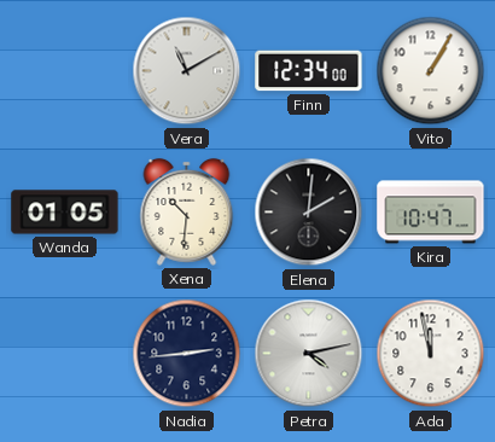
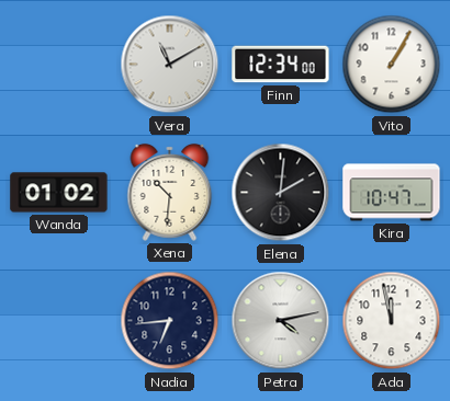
Wanda: 01:05 -> 01:02
Nadia: 2:44 -> 6:44
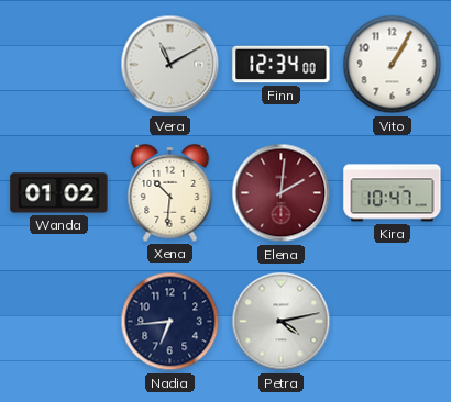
Elena dial: black -> burgundy
Ada: 11:58 -> none
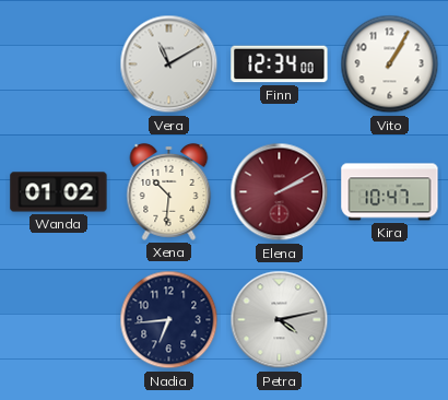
Elena: 2:01 -> 2:10
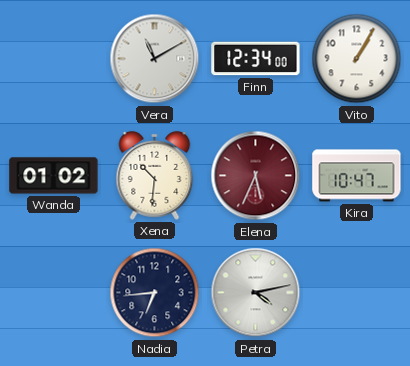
Elena: 2:10 -> 5:34
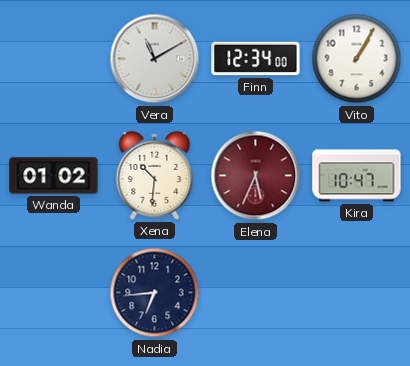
Petra: 4:13 -> none
